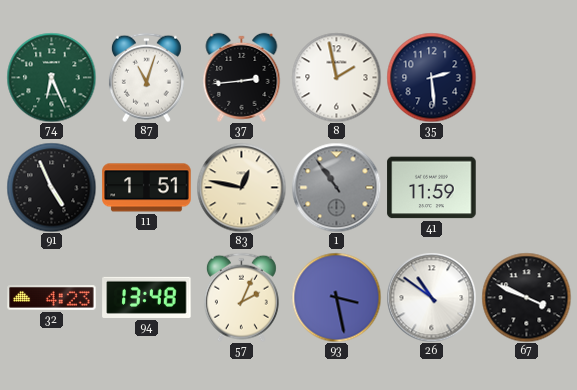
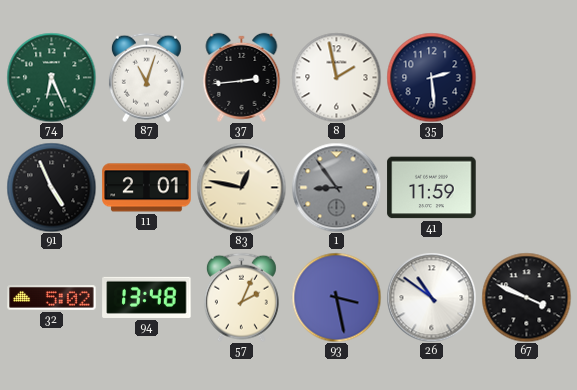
11: 1:51 -> 2:01
1: 10:54 -> 8:54
32: 4:23 -> 5:02
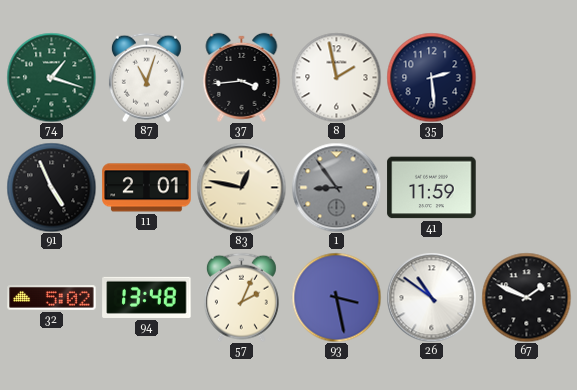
74: 6:26 -> 1:18
37: 2:44 -> 3:44
67: 3:49 -> 1:49
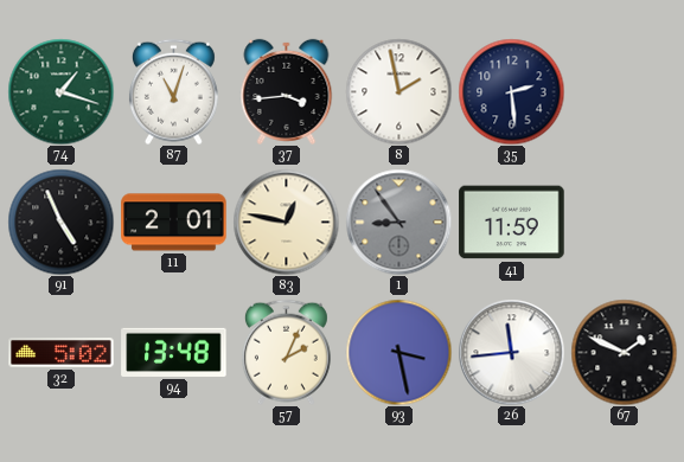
26: 10:51 -> 11:44
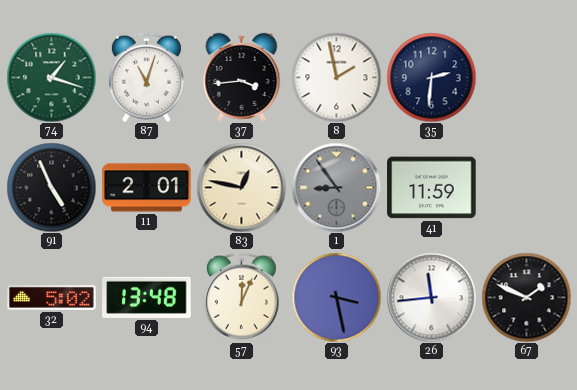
35: 2:29 -> 2:31
57: 2:04 -> 12:04
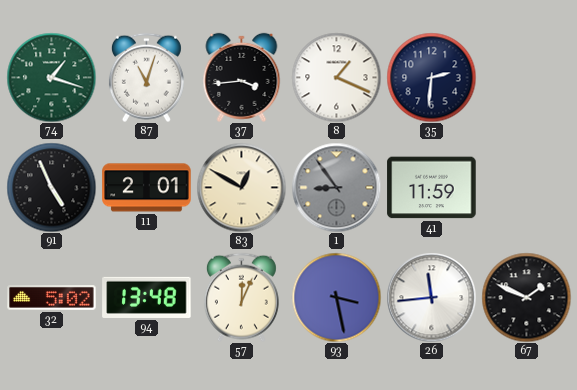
8: 1:58 -> 1:19
83: 12:47 -> 12:50
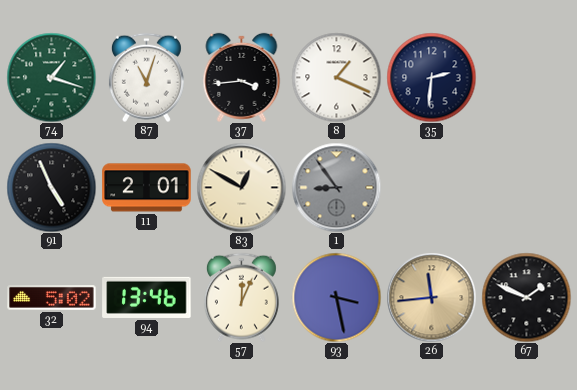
41: 11:59 -> none
94: 13:48 -> 13:46
26 dial: white -> champagne
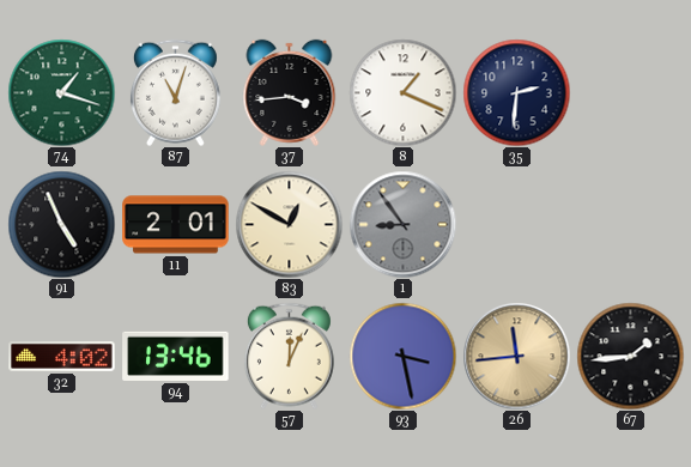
32: 5:02 -> 4:02
67: 1:49 -> 1:44
